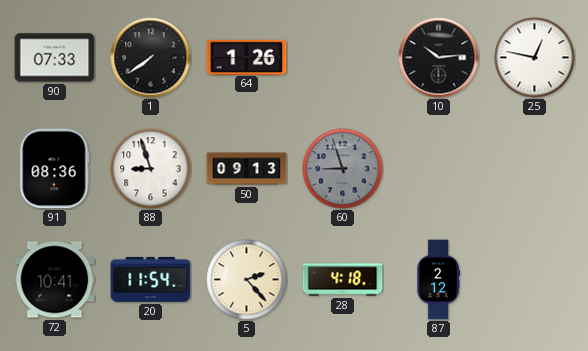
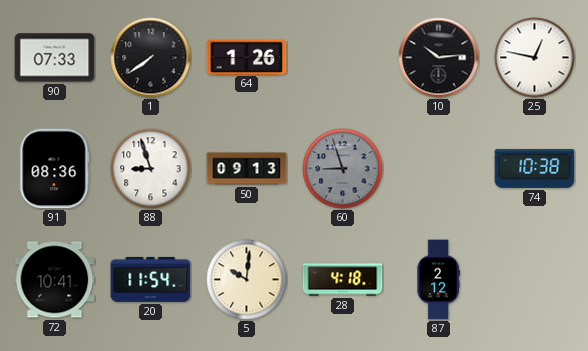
74: none -> 10:38
5: 2:23 -> 10:01
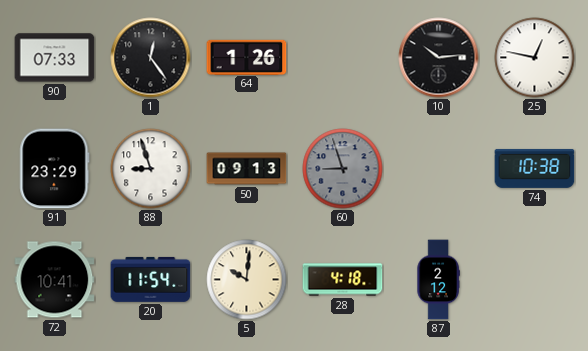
1: 7:39 -> 12:24
91: 08:36 -> 23:29
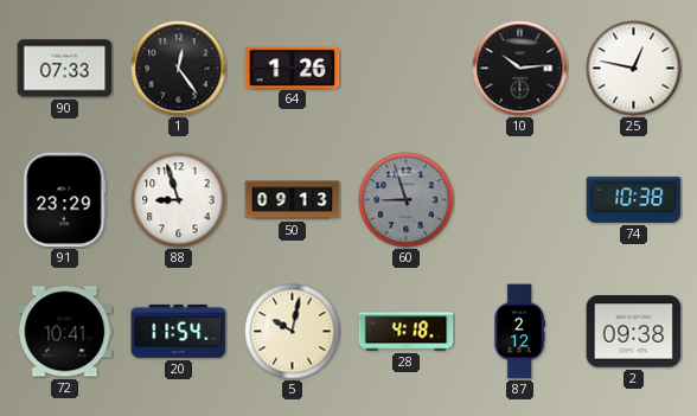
5: 10:01 -> 10:02
2: none -> 09:38
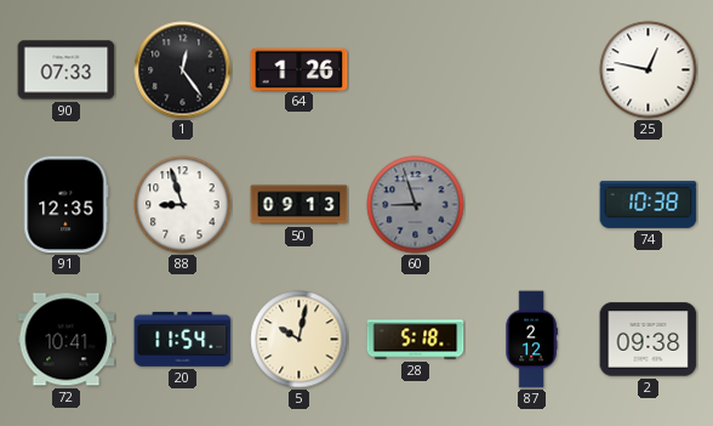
10: 10:14 -> none
91: 23:29 -> 12:35
28: 4:18 -> 5:18
